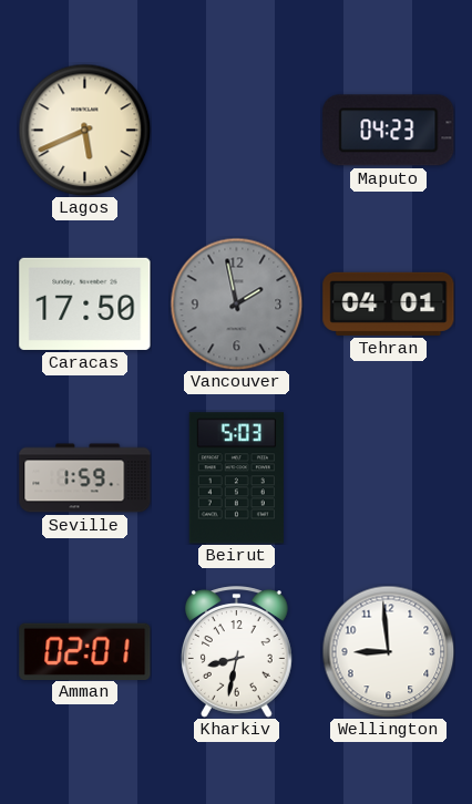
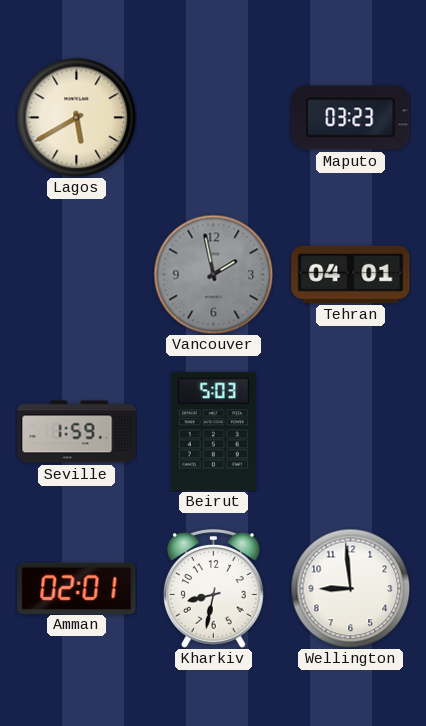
Lagos: 5:41 -> 5:40
Maputo: 04:23 -> 03:23
Caracas: 17:50 -> none
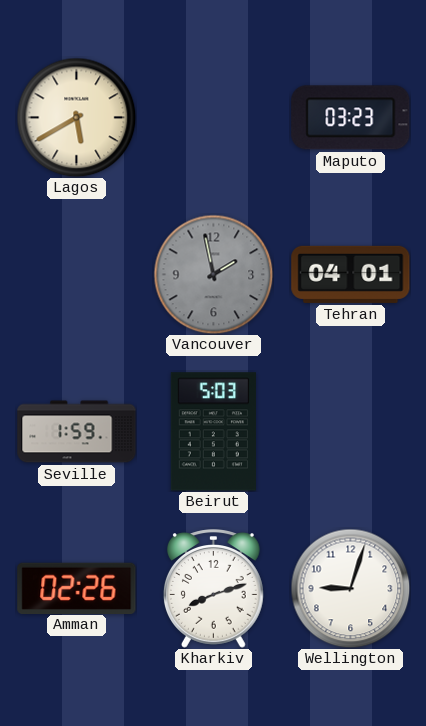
Amman: 02:01 -> 02:26
Kharkiv: 8:32 -> 8:12
Wellington: 8:59 -> 9:03
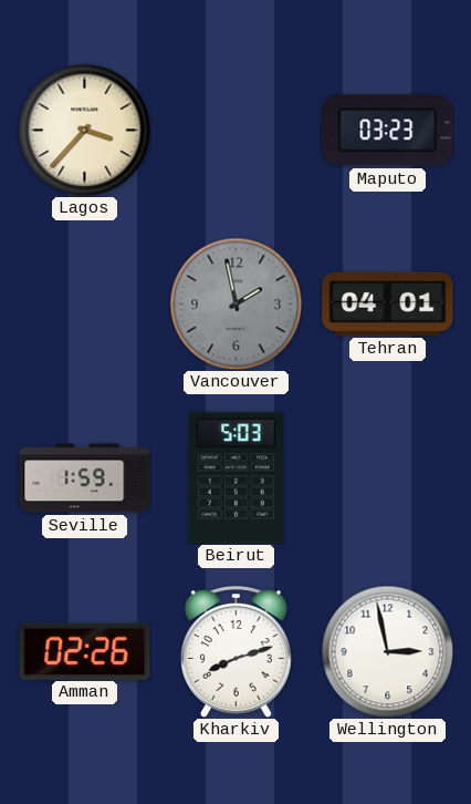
Lagos: 5:40 -> 3:37
Wellington: 9:03 -> 2:58
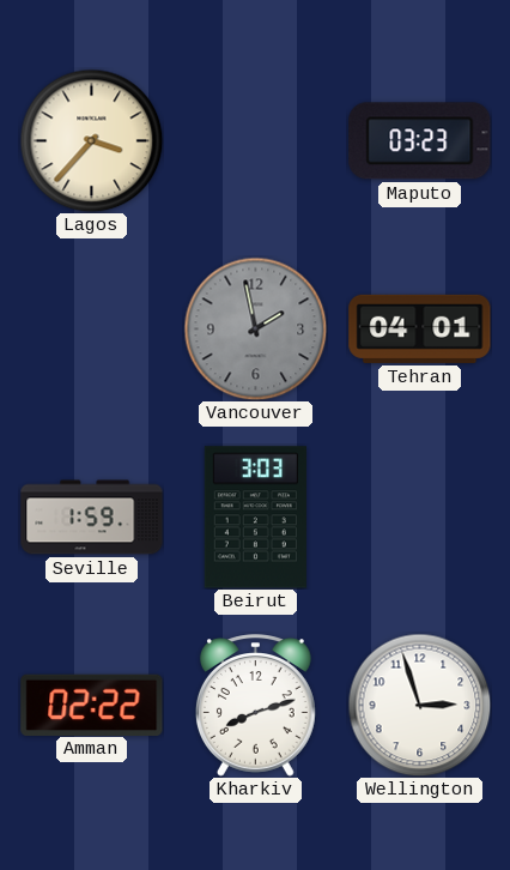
Beirut: 5:03 -> 3:03
Amman: 02:26 -> 02:22
Wellington: 2:58 -> 2:57
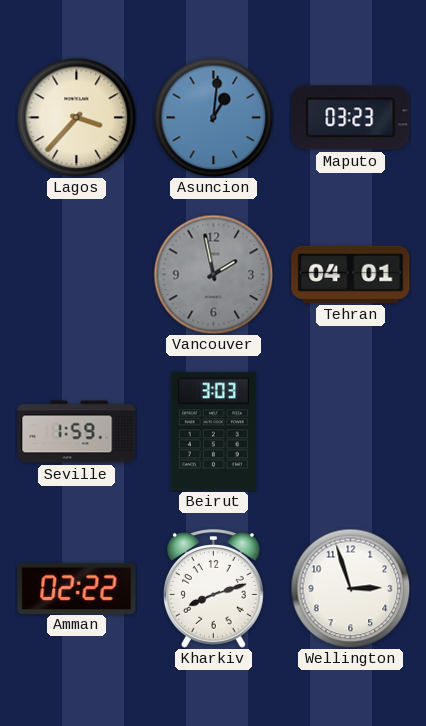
Asuncion: none -> 1:01
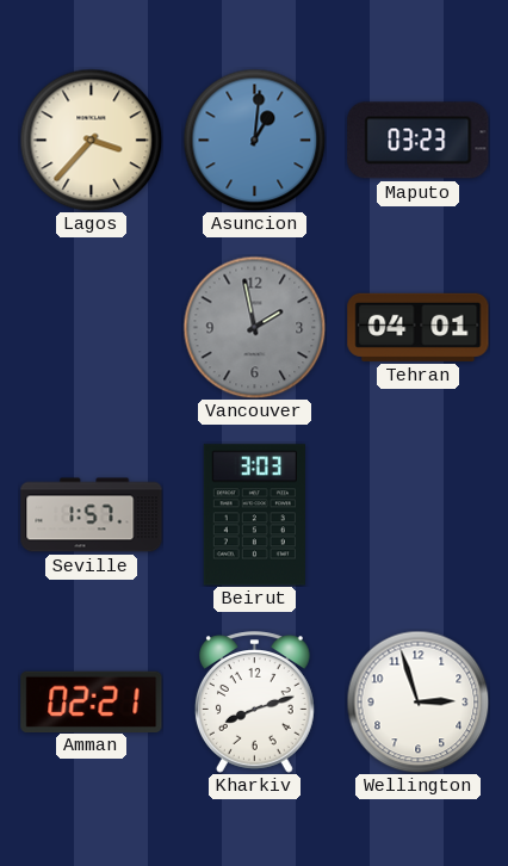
Seville: 1:59 -> 1:57
Amman: 02:22 -> 02:21
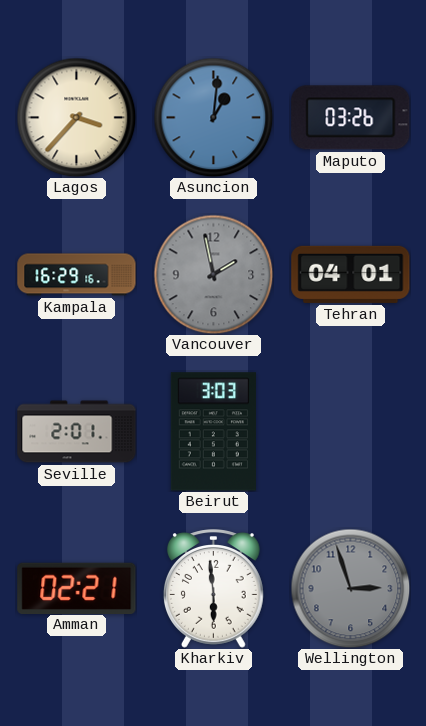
Maputo: 03:23 -> 03:26
Kampala: none -> 16:29
Seville: 1:57 -> 2:01
Kharkiv: 8:12 -> 5:59
Wellington dial: white -> grey
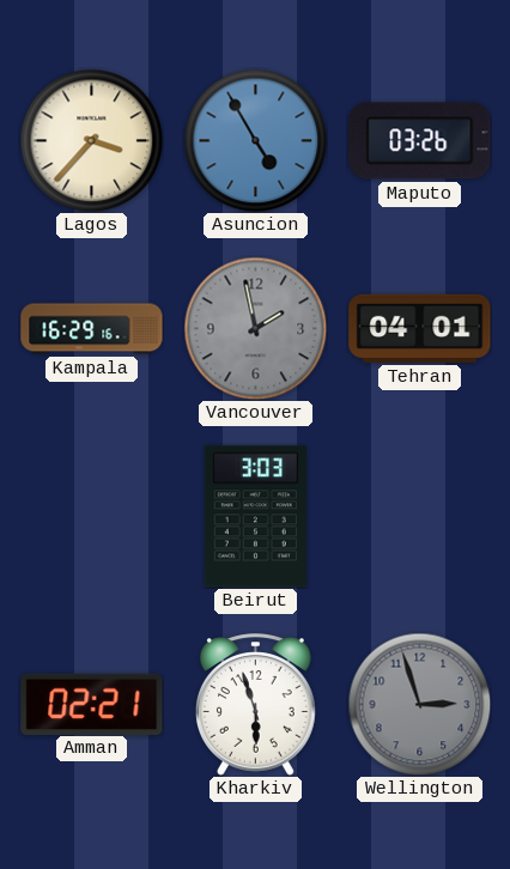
Asuncion: 1:01 -> 4:55
Seville: 2:01 -> none
Kharkiv: 5:59 -> 5:57
